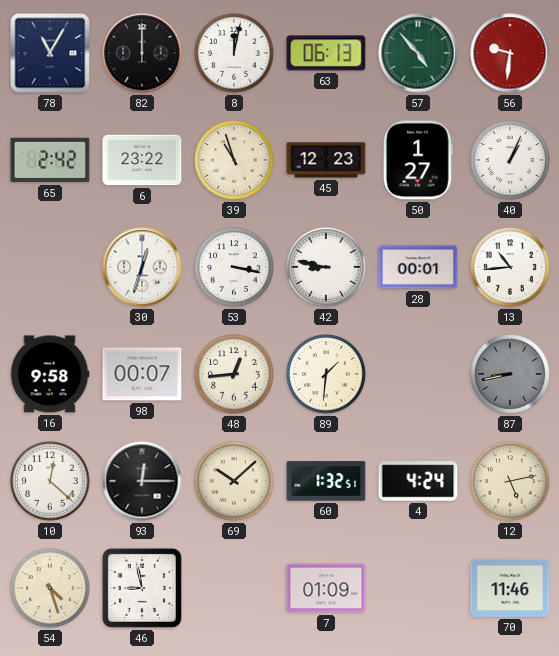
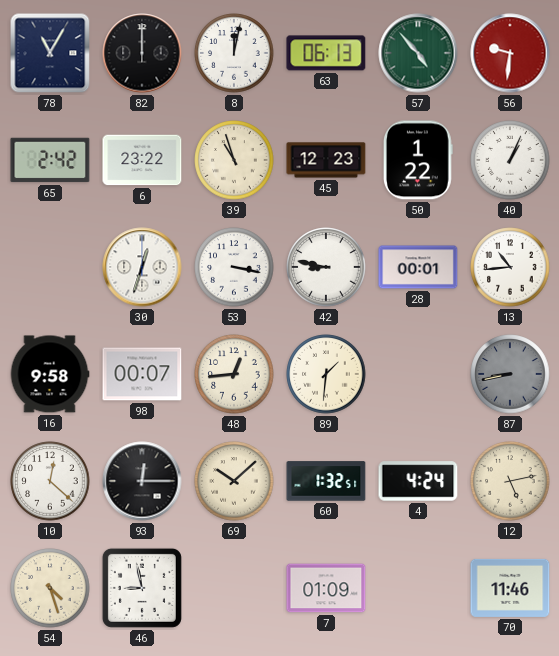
50: 1:27 -> 1:22
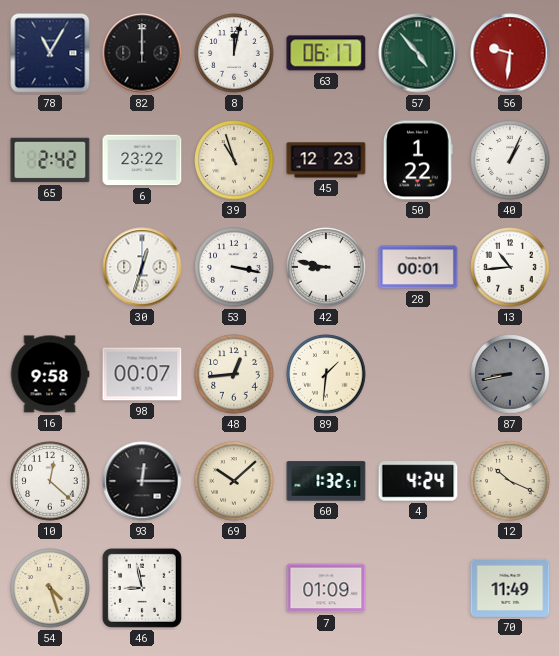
63: 06:13 -> 06:17
12: 5:13 -> 10:19
70: 11:46 -> 11:49
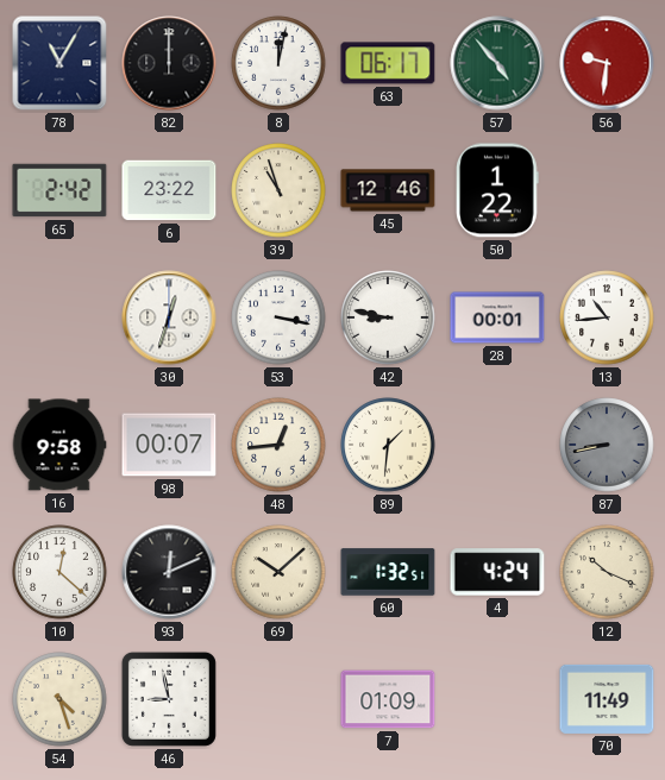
45: 12:23 -> 12:46
40: 1:04 -> none
93: 12:15 -> 12:11
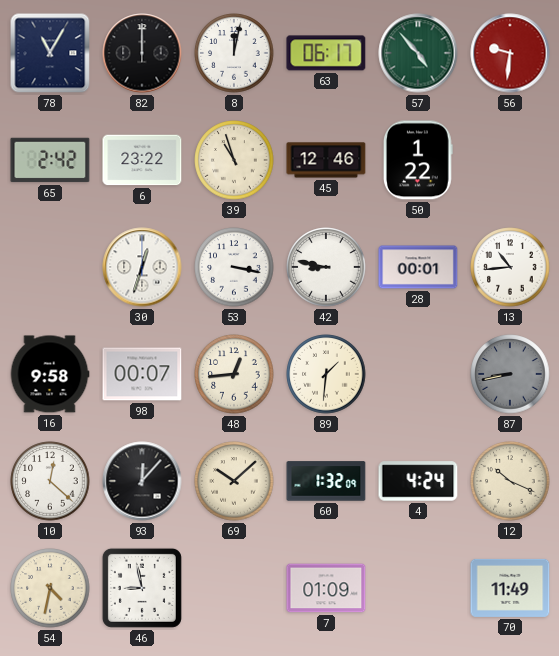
93: 12:11 -> 12:07
60: 1:32:51 -> 1:32:09
54: 4:27 -> 4:32
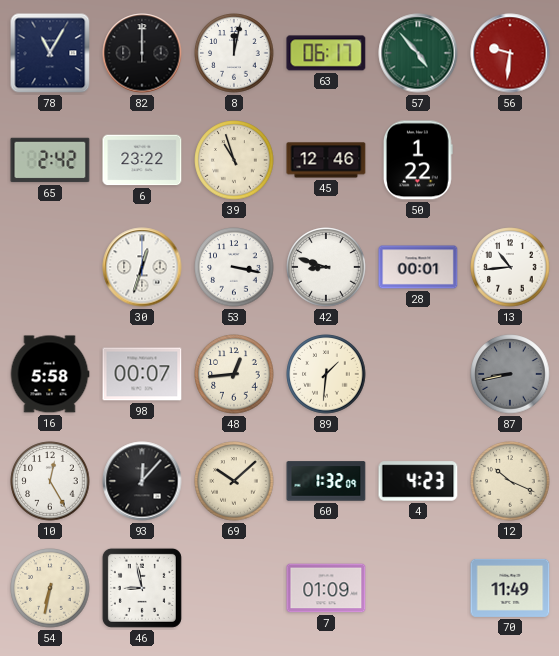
42: 8:47 -> 8:48
16: 9:58 -> 5:58
10: 12:22 -> 12:25
4: 4:24 -> 4:23
54: 4:32 -> 6:32
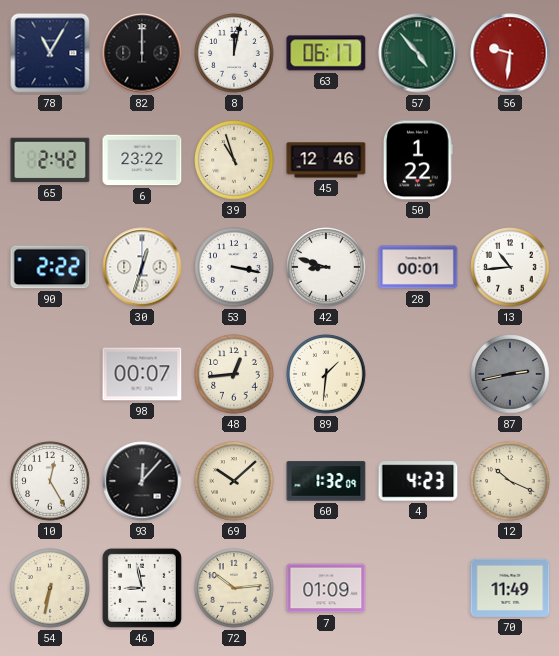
90: none -> 2:22
16: 5:58 -> none
87: 8:43 -> 2:43
72: none -> 10:14
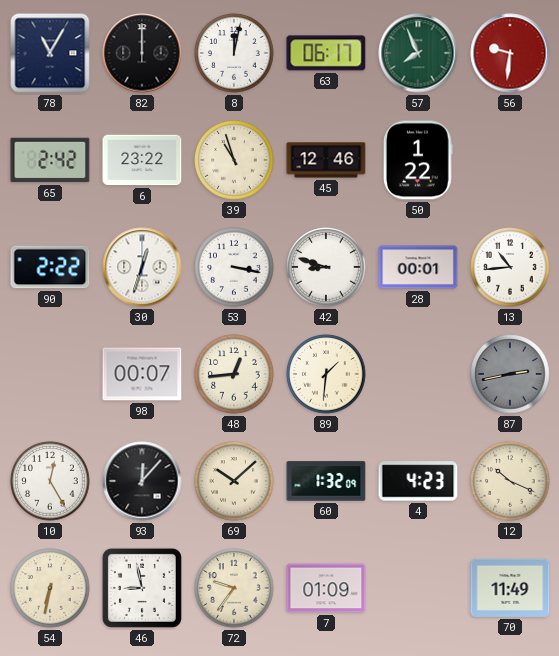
57: 4:53 -> 7:56
72: 10:14 -> 9:36
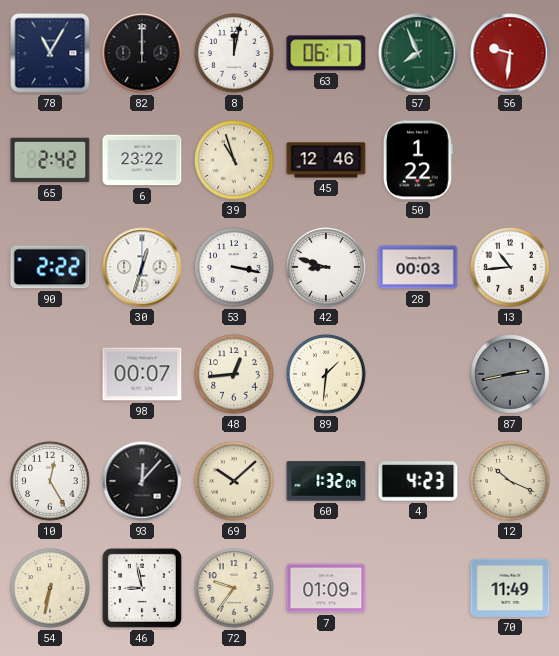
28: 00:01 -> 00:03
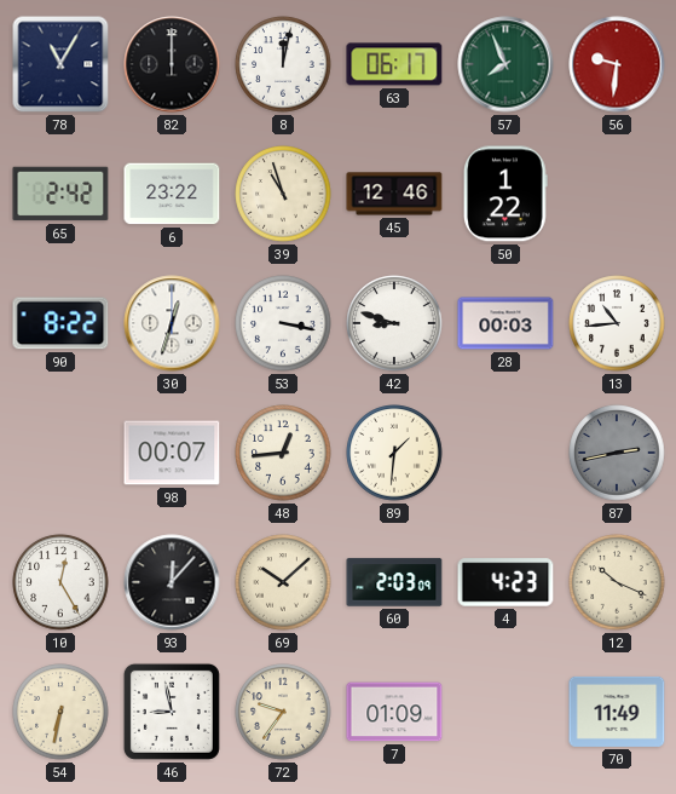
90: 2:22 -> 8:22
60: 1:32 -> 2:03
